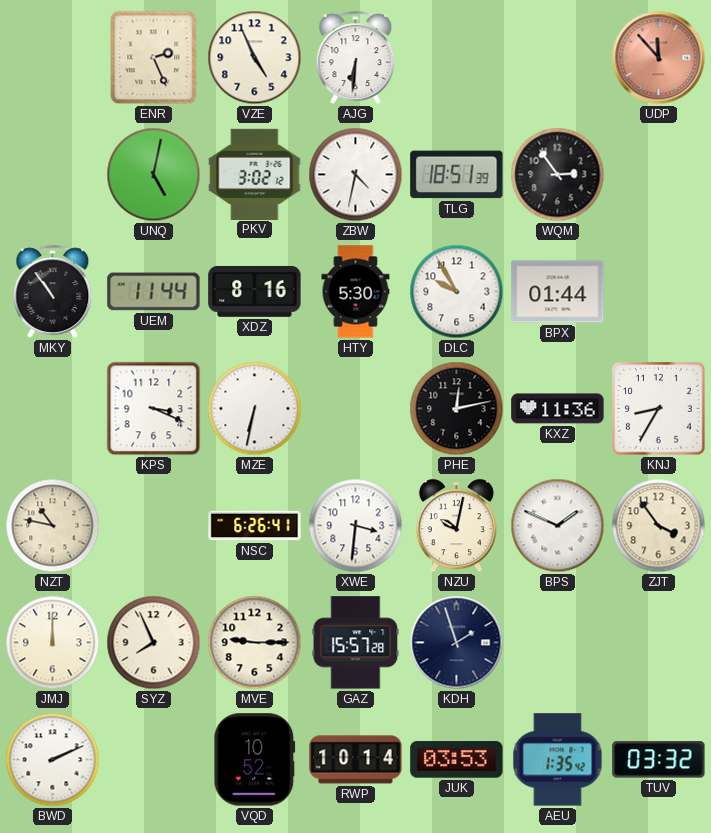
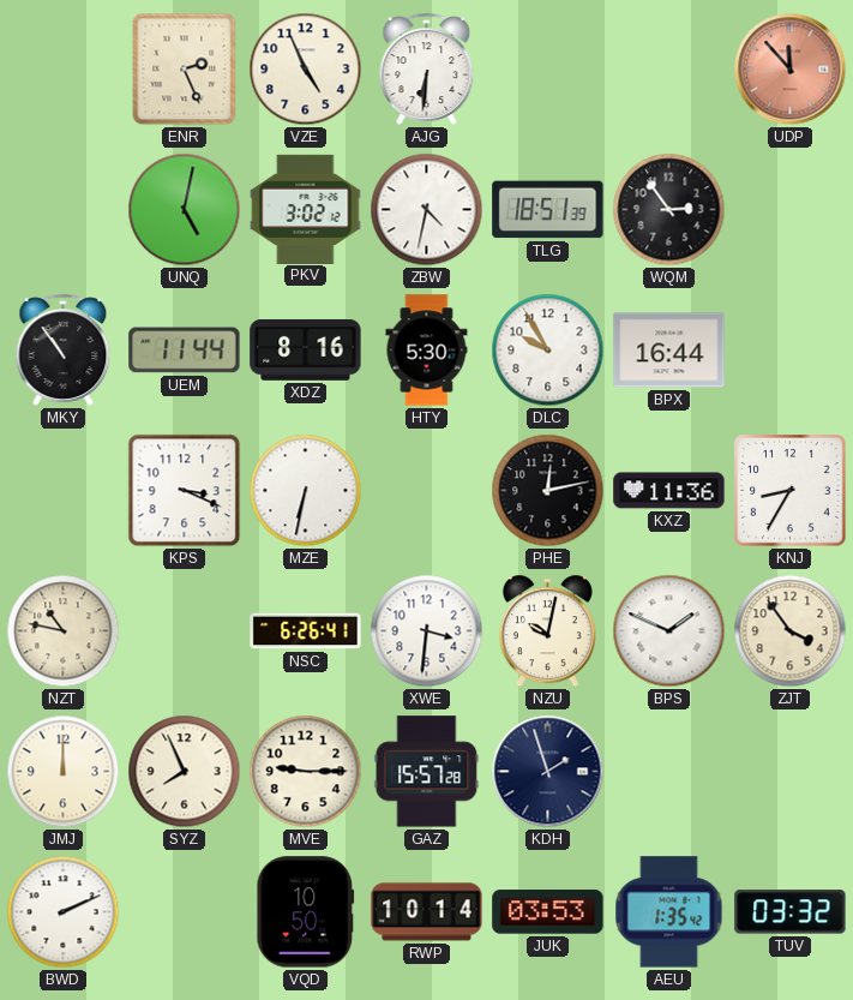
BPX: 01:44 -> 16:44
VQD: 10:52 -> 10:50
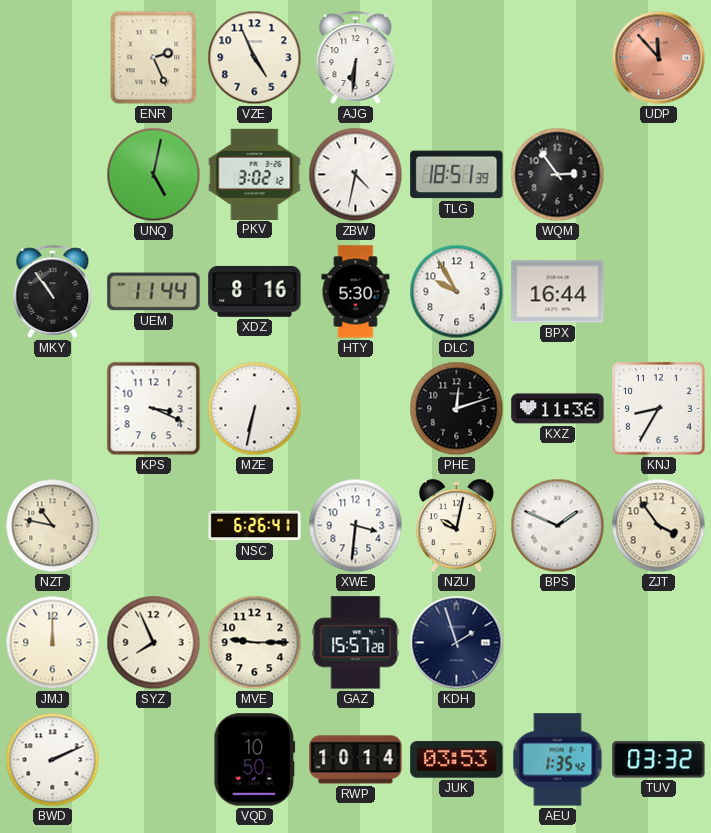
PHE: 12:13 -> 12:12
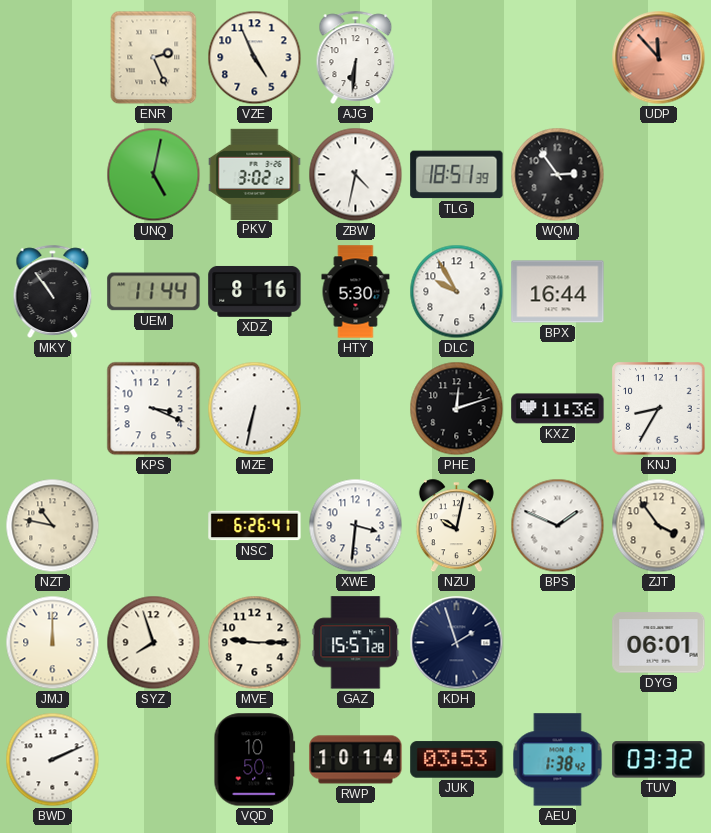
SYZ: 7:56 -> 7:57
DYG: none -> 06:01
AEU: 1:35 -> 1:38
